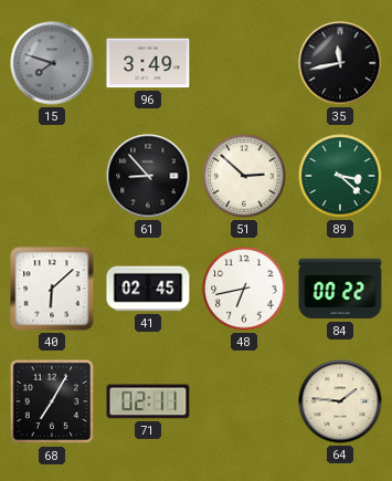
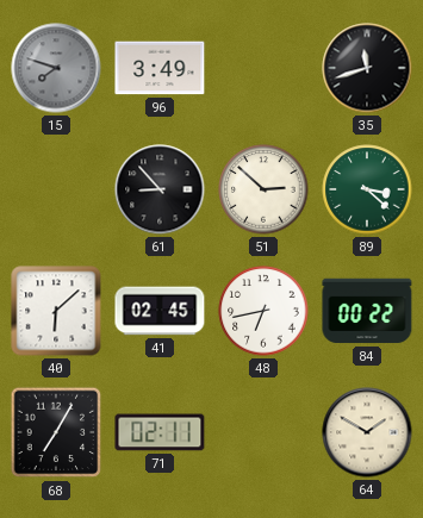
35: 11:43 -> 11:42
64: 1:46 -> 1:50
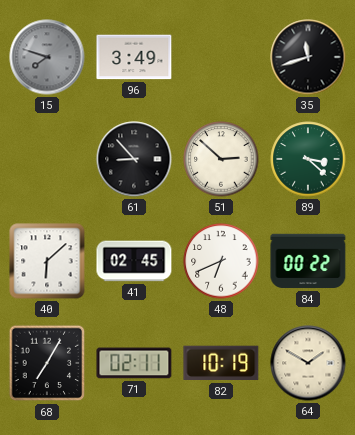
48: 6:43 -> 6:41
82: none -> 10:19
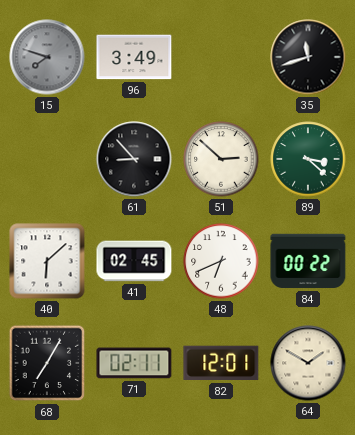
82: 10:19 -> 12:01
